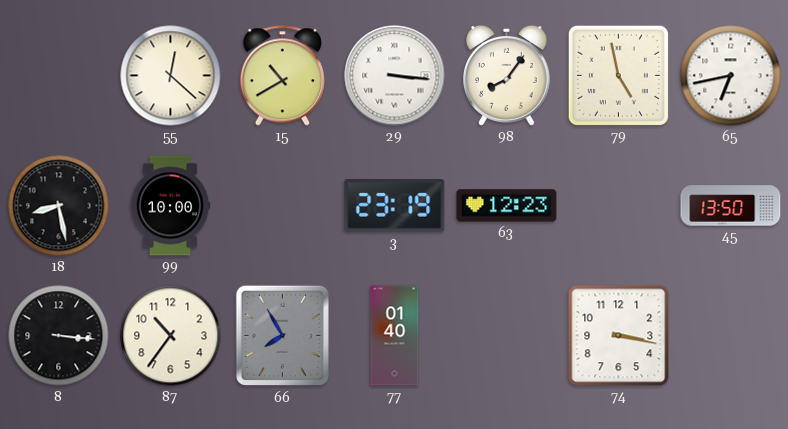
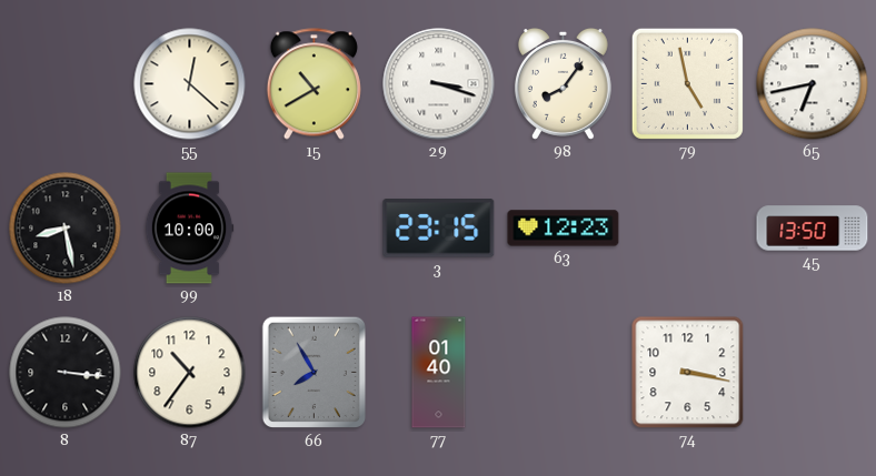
29: 3:16 -> 3:18
3: 23:19 -> 23:15
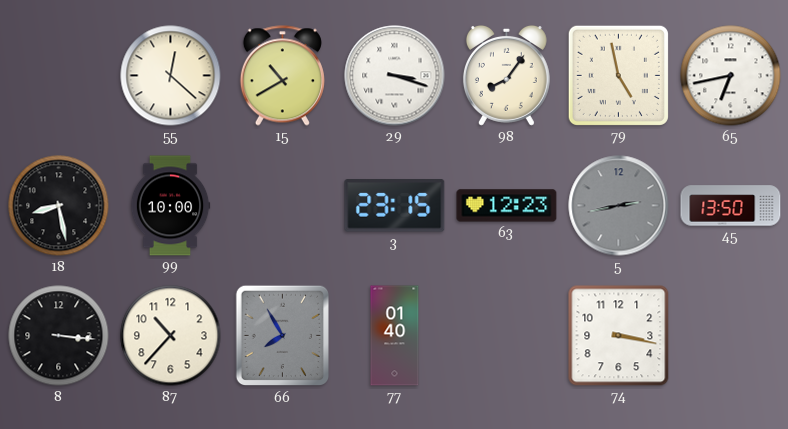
5: none -> 2:43
87: 10:36 -> 10:37
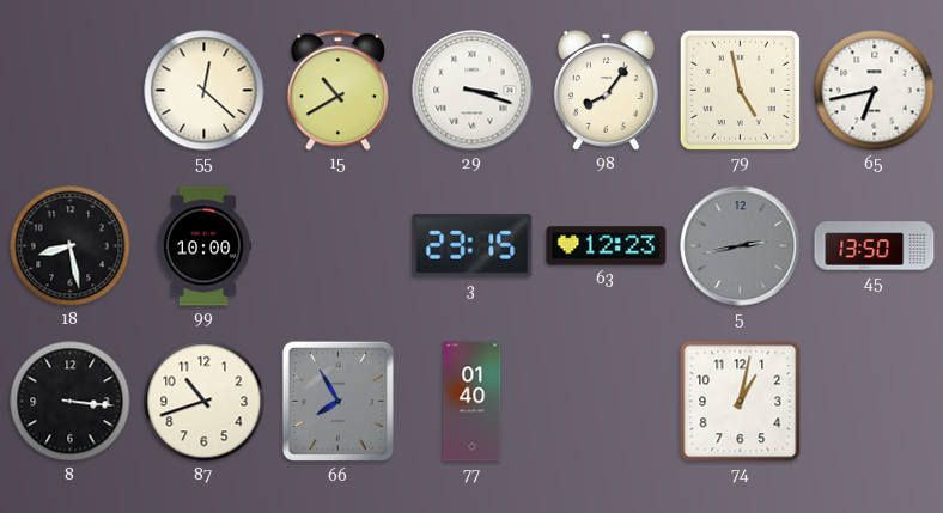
87: 10:37 -> 10:42
74: 3:17 -> 1:02
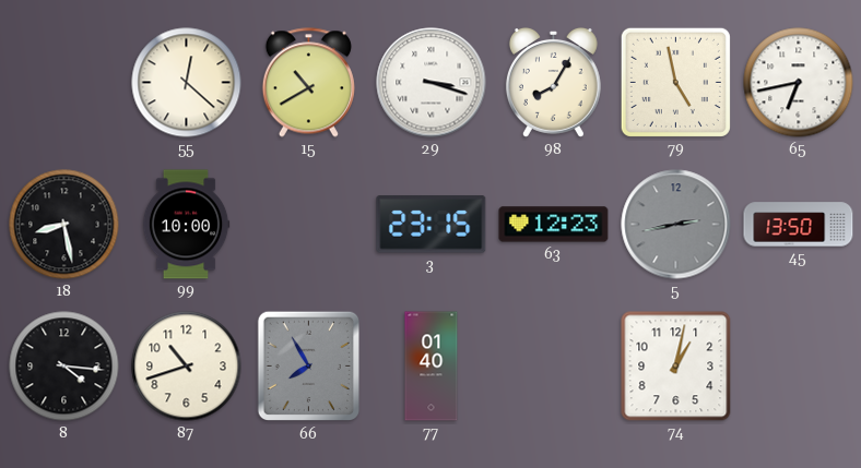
98: 8:06 -> 8:05
8: 3:16 -> 4:16
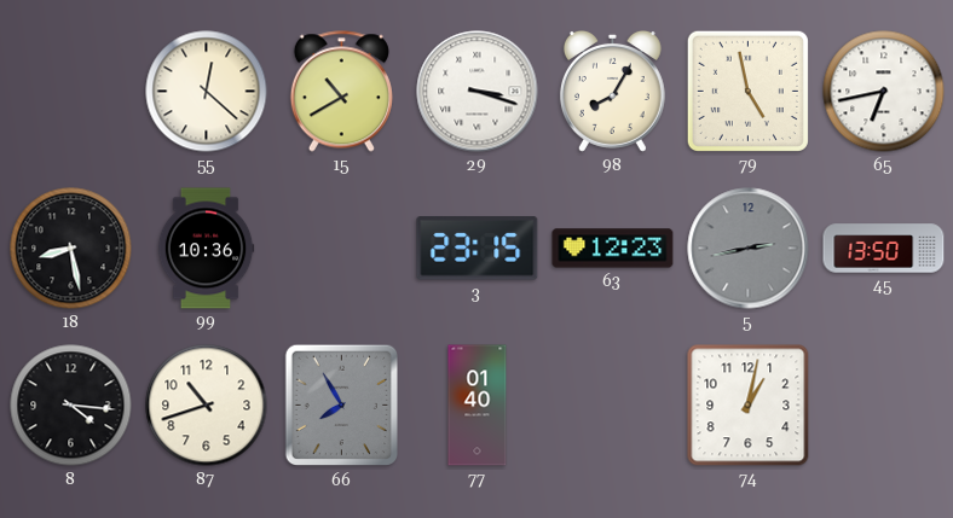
99: 10:00 -> 10:36
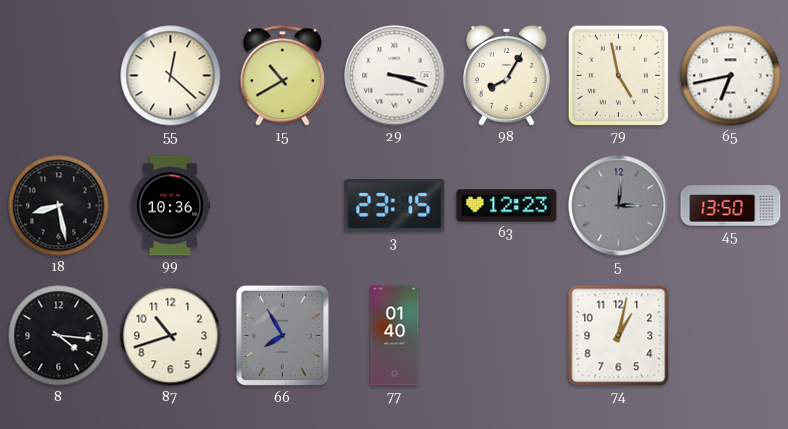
5: 2:43 -> 3:01
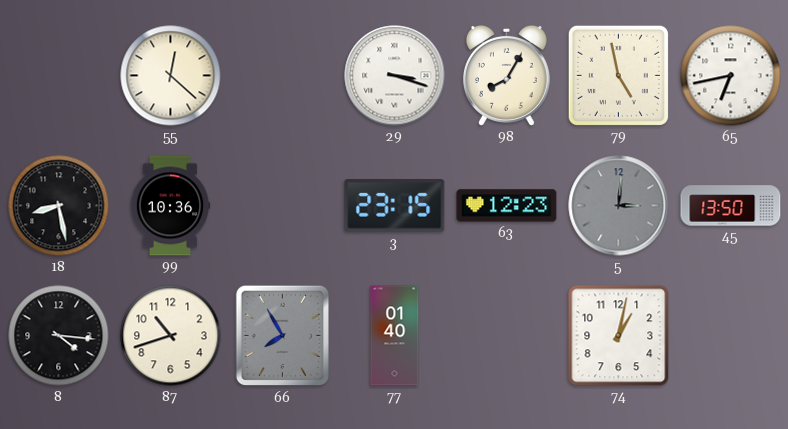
15: 10:40 -> none
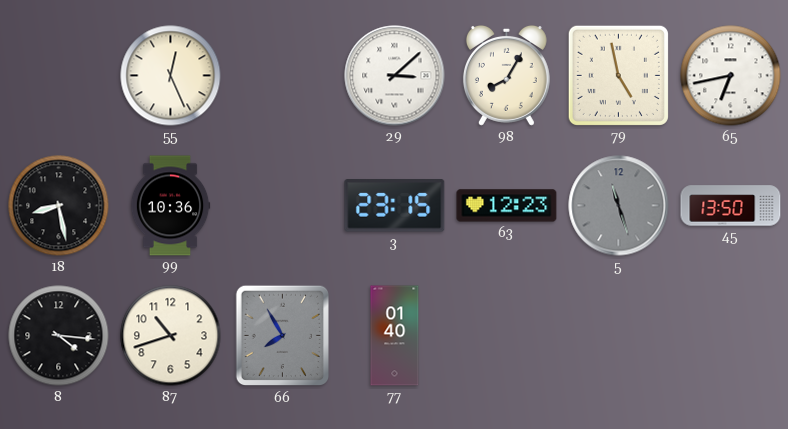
55: 12:22 -> 12:26
29: 3:18 -> 3:08
5: 3:01 -> 11:27
74: 1:02 -> none
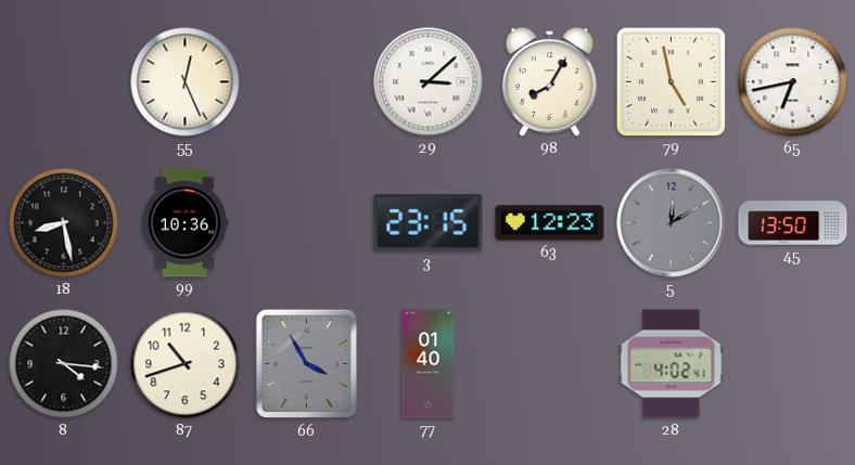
5: 11:27 -> 12:10
66: 7:55 -> 3:55
28: none -> 4:02
